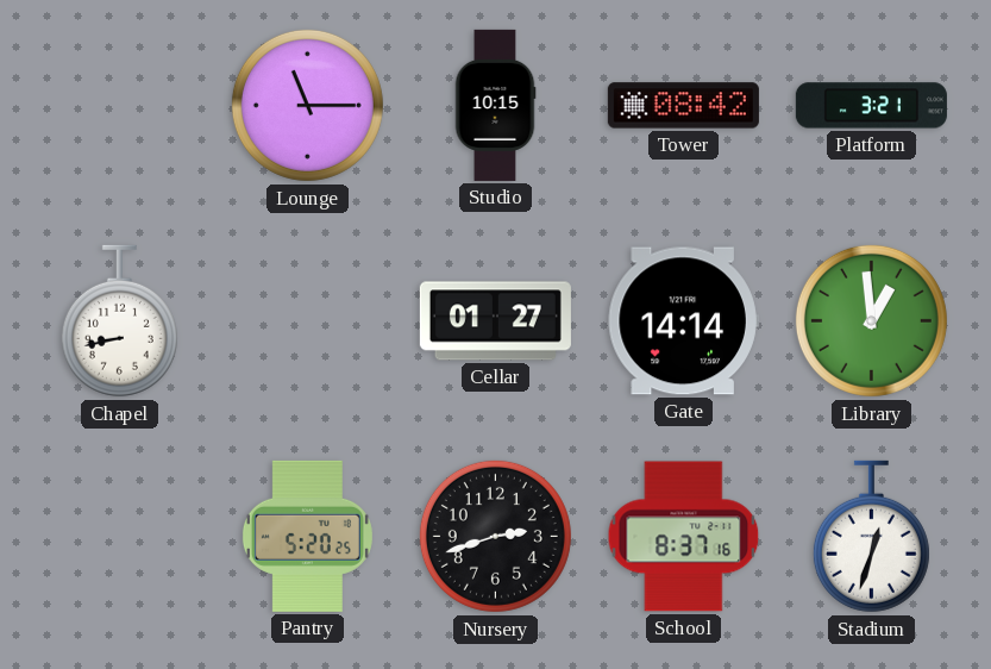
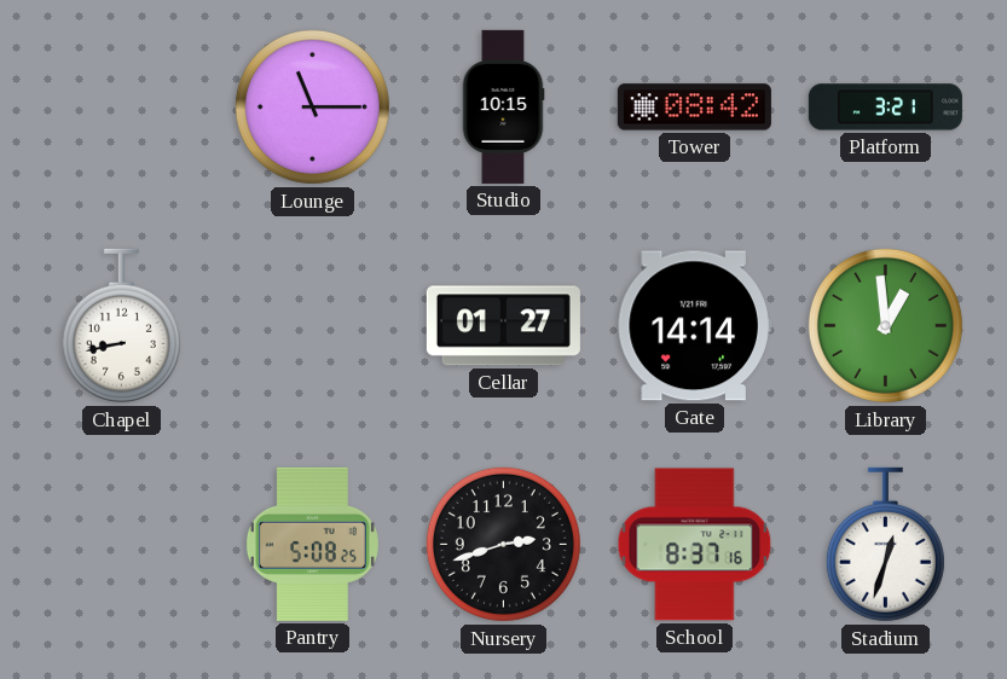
Pantry: 5:20 -> 5:08
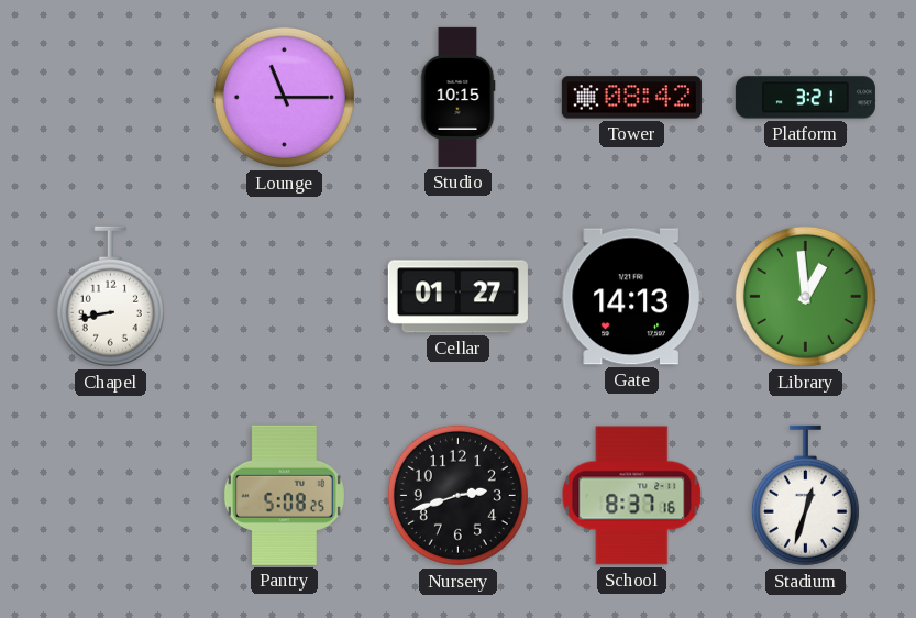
Gate: 14:14 -> 14:13
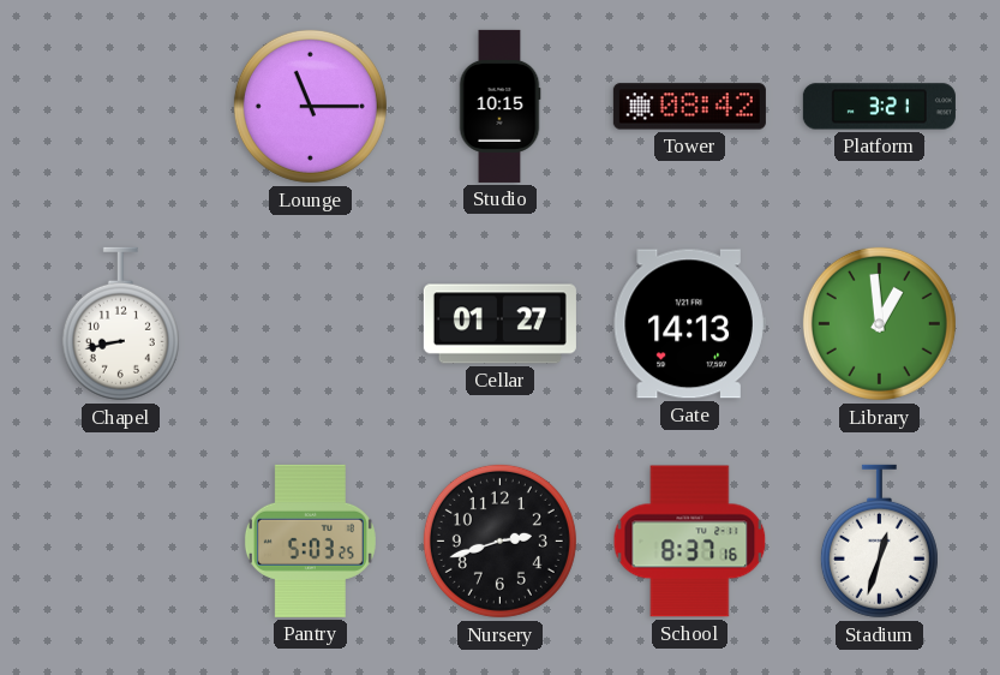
Pantry: 5:08 -> 5:03
